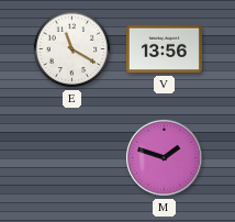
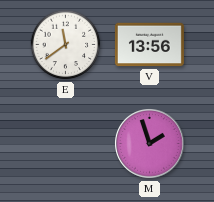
E: 11:20 -> 11:39
M: 1:48 -> 1:57
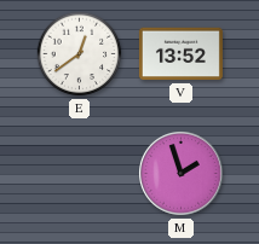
E: 11:39 -> 12:39
V: 13:56 -> 13:52
